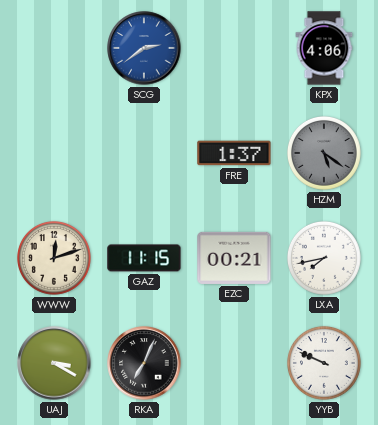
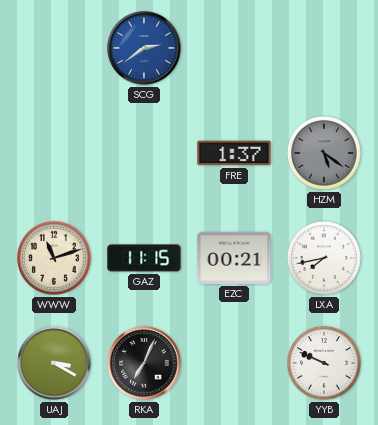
KPX: 4:06 -> none
WWW: 12:12 -> 11:12
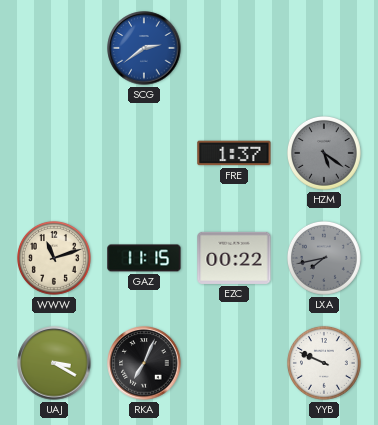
EZC: 00:21 -> 00:22
LXA dial: white -> grey
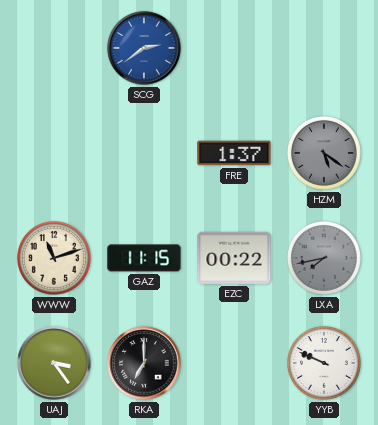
UAJ: 3:20 -> 3:24
RKA: 7:04 -> 7:00
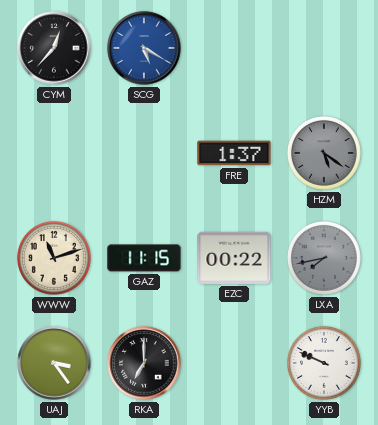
CYM: none -> 12:37
SCG: 2:39 -> 5:20
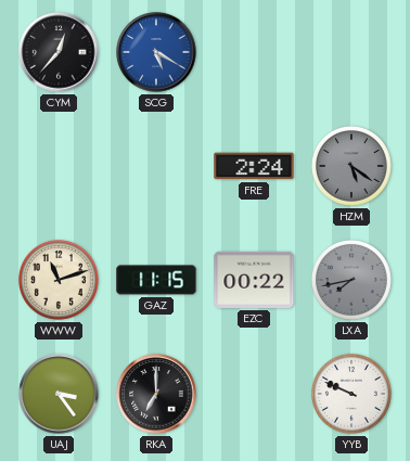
FRE: 1:37 -> 2:24
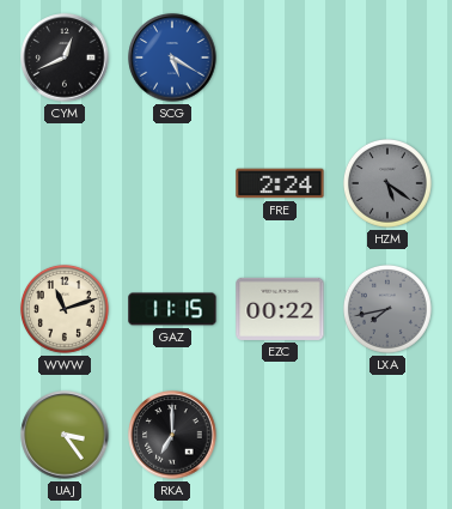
CYM: 12:37 -> 12:41
YYB: 9:49 -> none
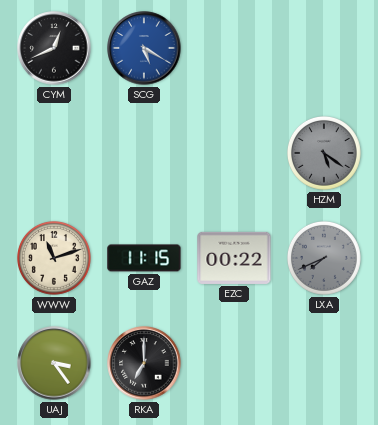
FRE: 2:24 -> none
LXA: 7:43 -> 7:41
